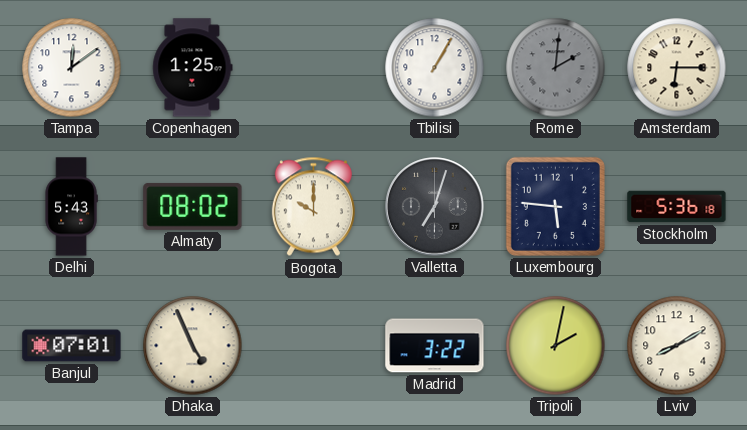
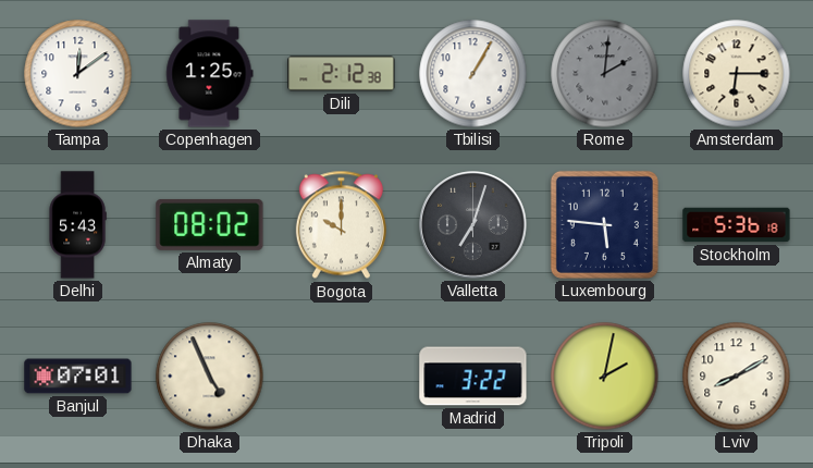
Dili: none -> 2:12
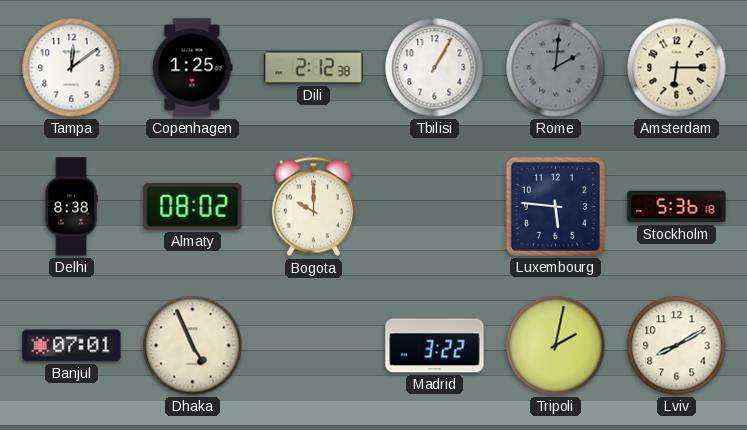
Delhi: 5:43 -> 8:38
Valletta: 7:03 -> none
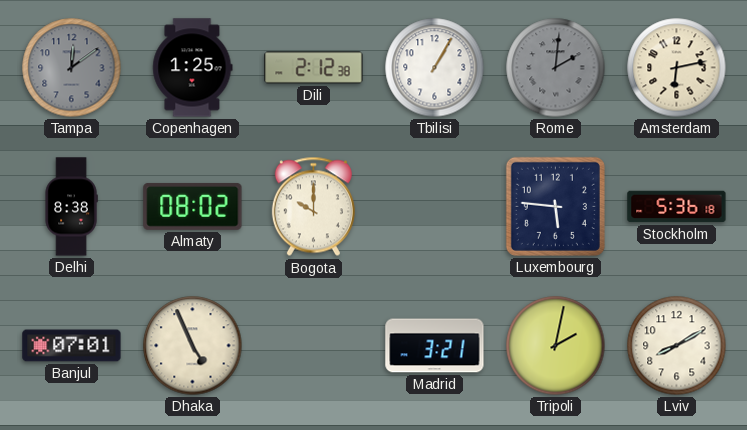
Tampa dial: white -> grey
Amsterdam: 6:15 -> 6:13
Madrid: 3:22 -> 3:21
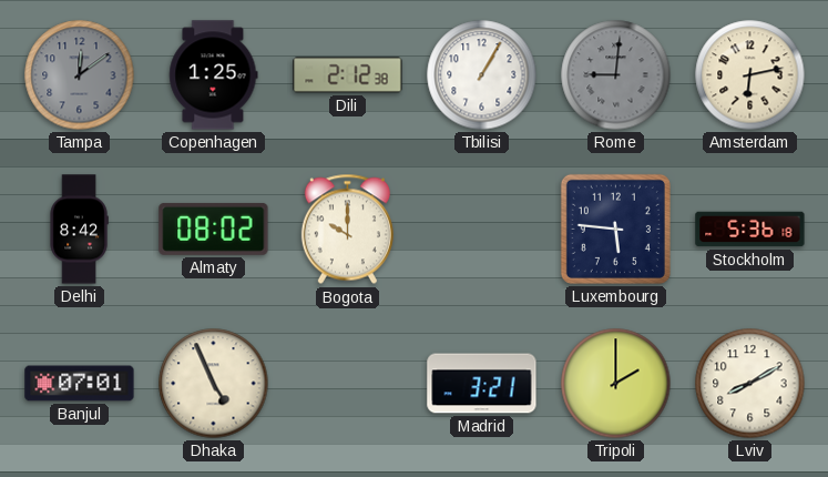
Rome: 2:01 -> 9:01
Delhi: 8:38 -> 8:42
Tripoli: 2:02 -> 2:00
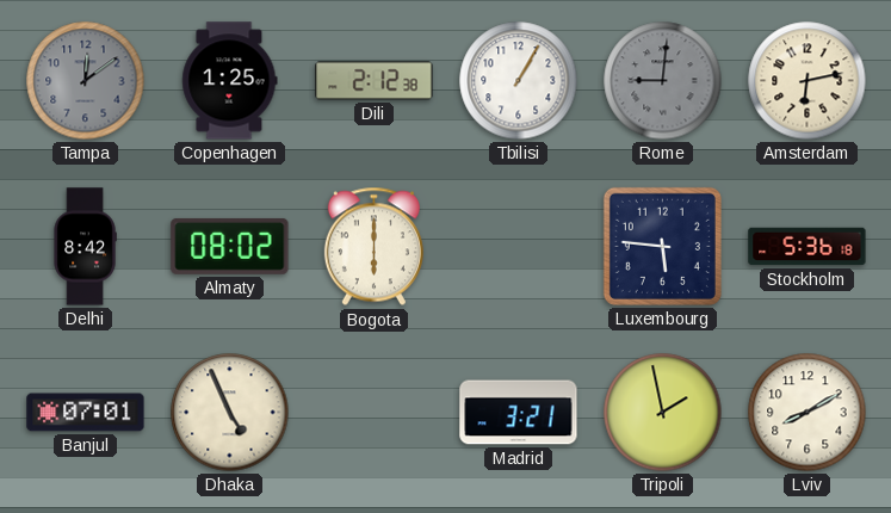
Bogota: 10:00 -> 6:00
Tripoli: 2:00 -> 1:58
